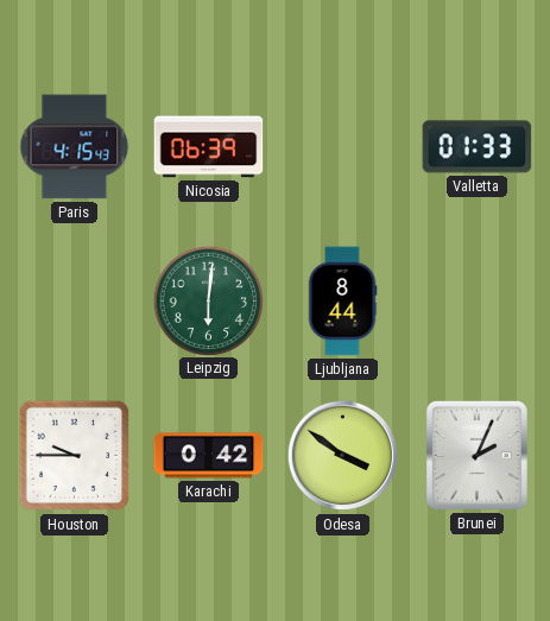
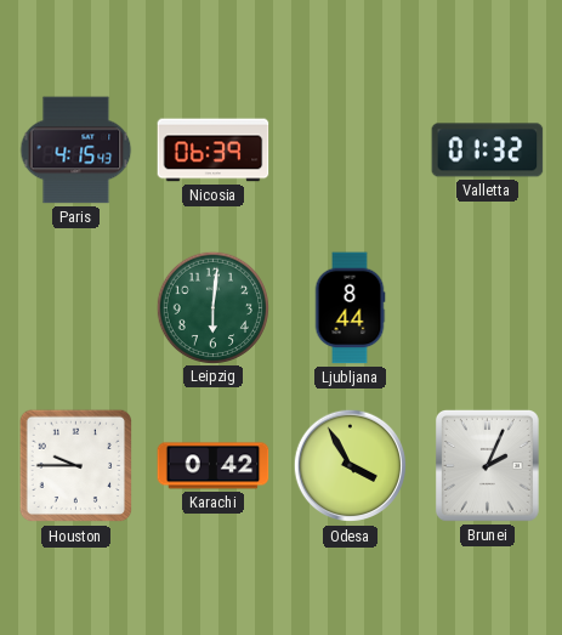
Valletta: 01:33 -> 01:32
Odesa: 3:51 -> 3:55
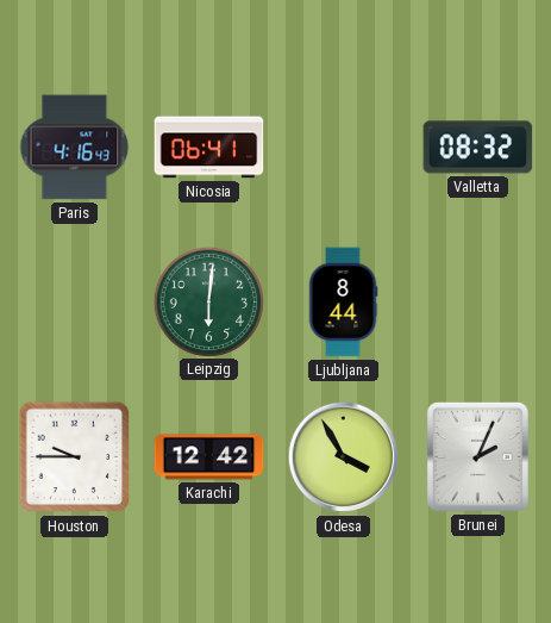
Paris: 4:15 -> 4:16
Nicosia: 06:39 -> 06:41
Valletta: 01:32 -> 08:32
Karachi: 0:42 -> 12:42
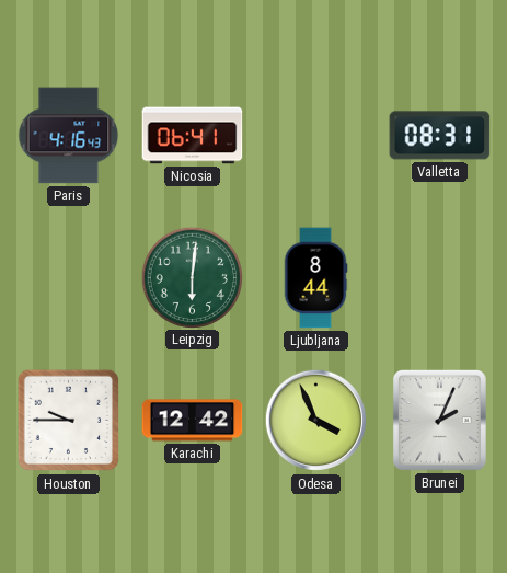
Valletta: 08:32 -> 08:31
Odesa: 3:55 -> 3:56
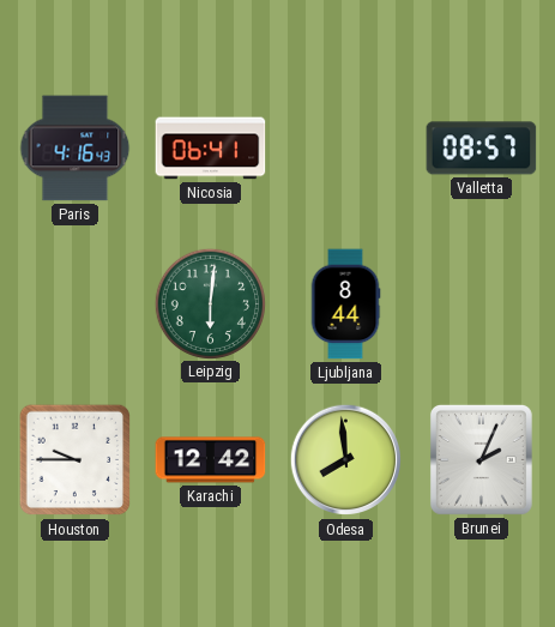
Valletta: 08:31 -> 08:57
Odesa: 3:56 -> 7:59
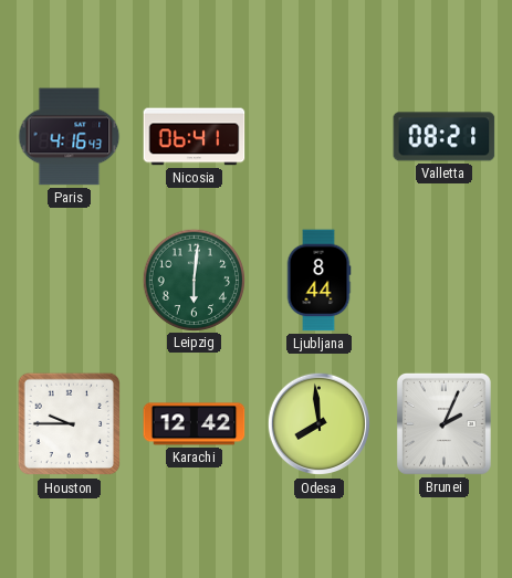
Valletta: 08:57 -> 08:21
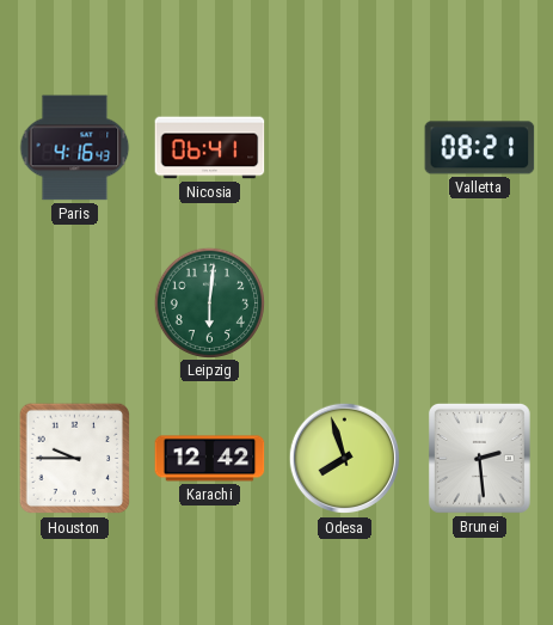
Ljubljana: 8:44 -> none
Odesa: 7:59 -> 7:57
Brunei: 2:04 -> 2:29
